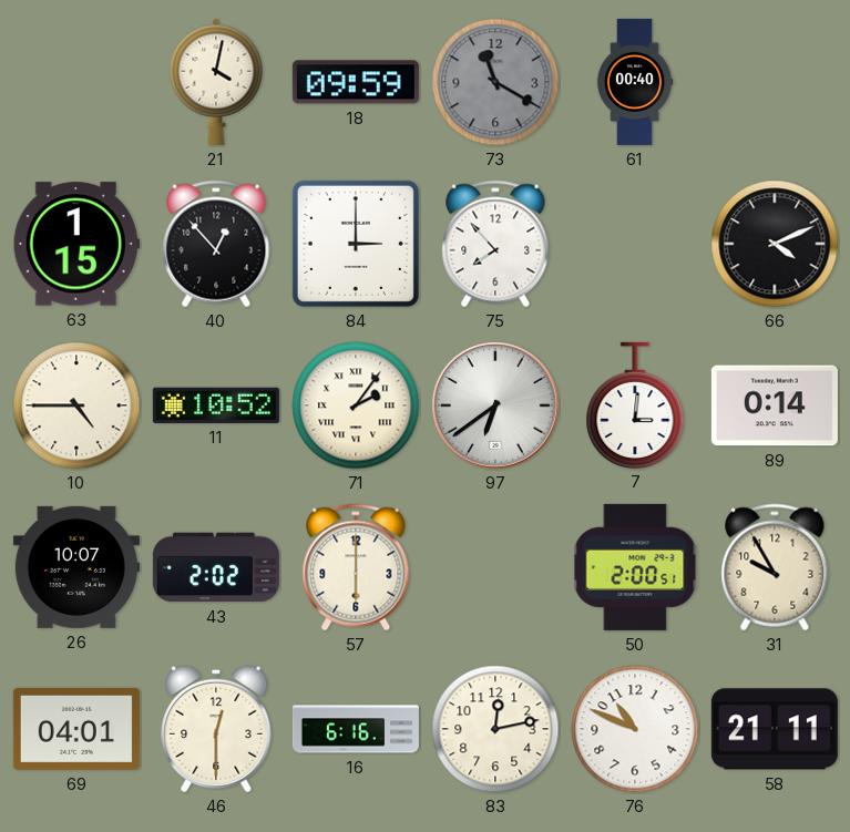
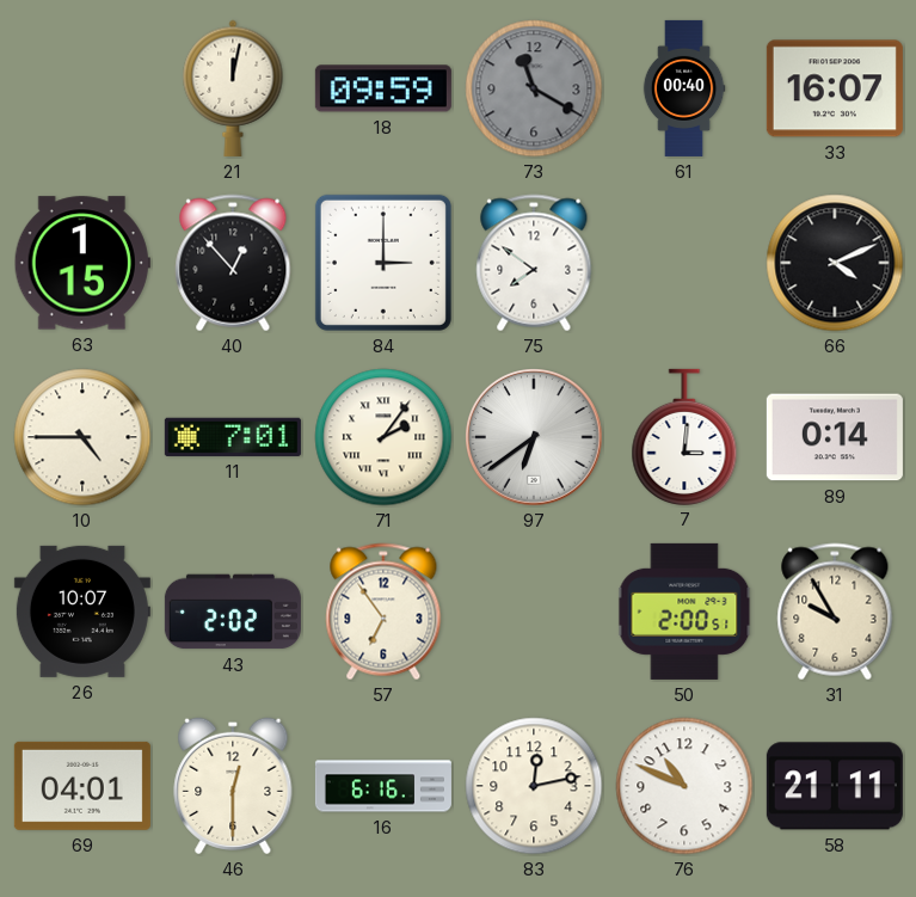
21: 4:02 -> 12:02
33: none -> 16:07
75: 7:53 -> 7:51
11: 10:52 -> 7:01
57: 6:00 -> 6:54
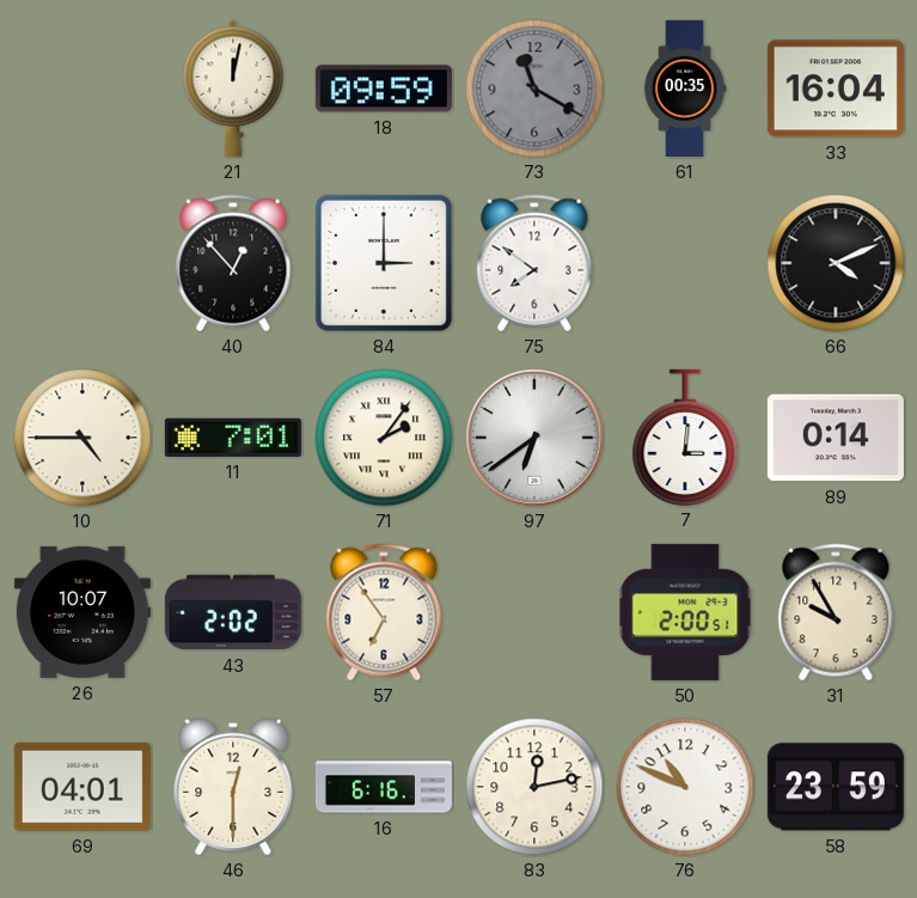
61: 00:40 -> 00:35
33: 16:07 -> 16:04
63: 1:15 -> none
58: 21:11 -> 23:59
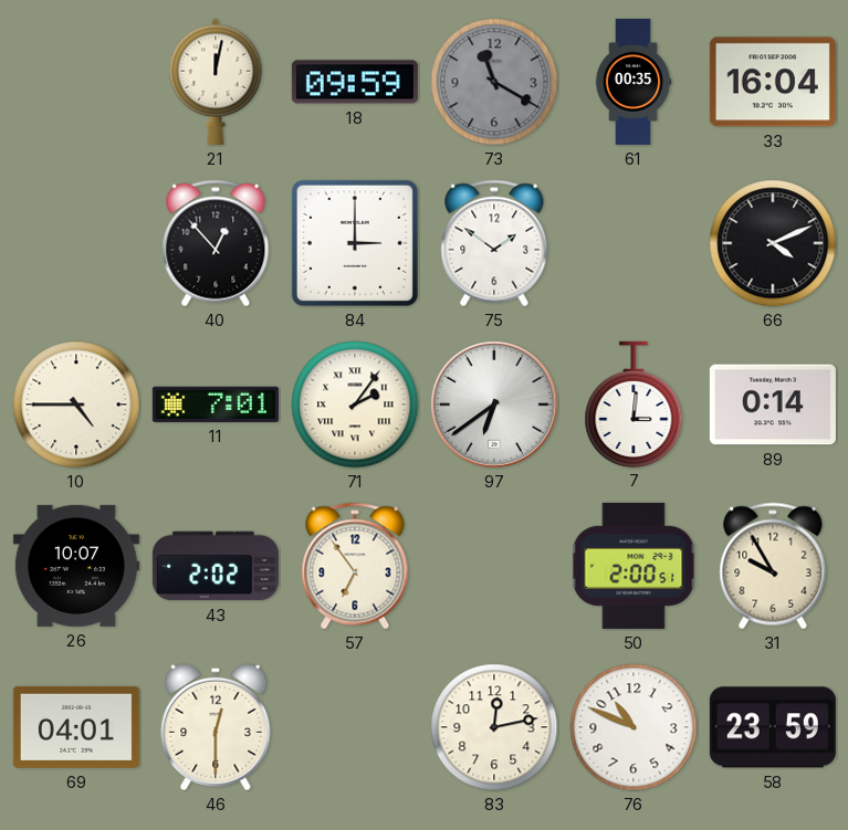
75: 7:51 -> 1:51
16: 6:16 -> none
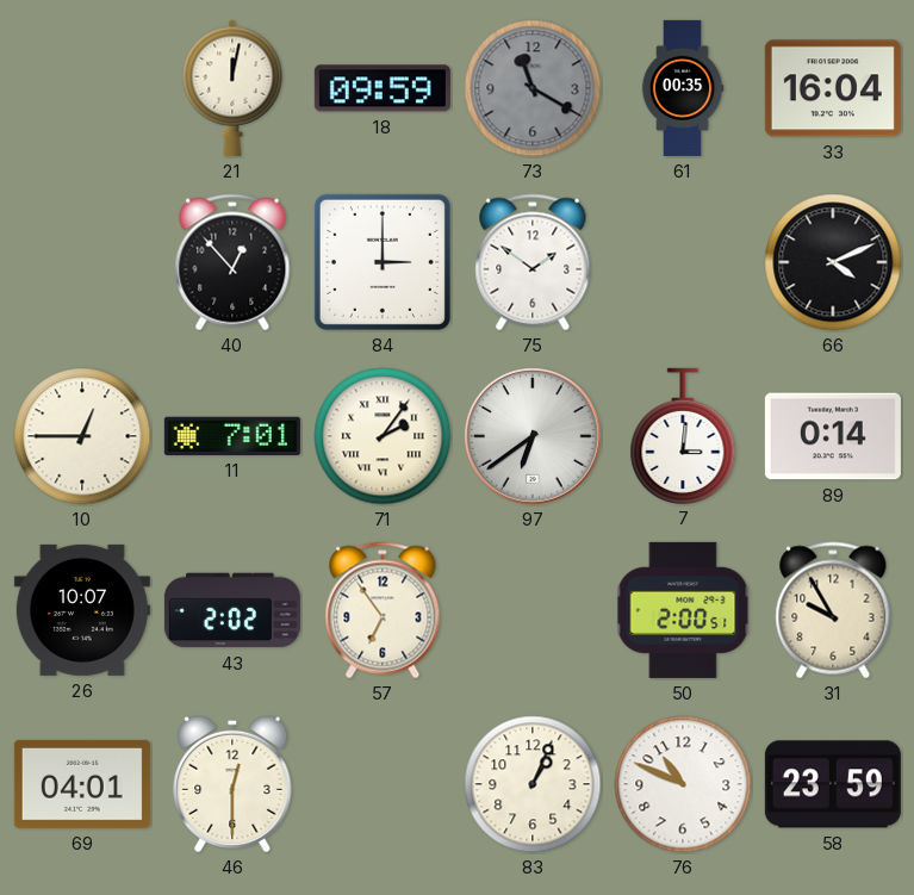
10: 4:45 -> 12:45
83: 12:13 -> 1:04
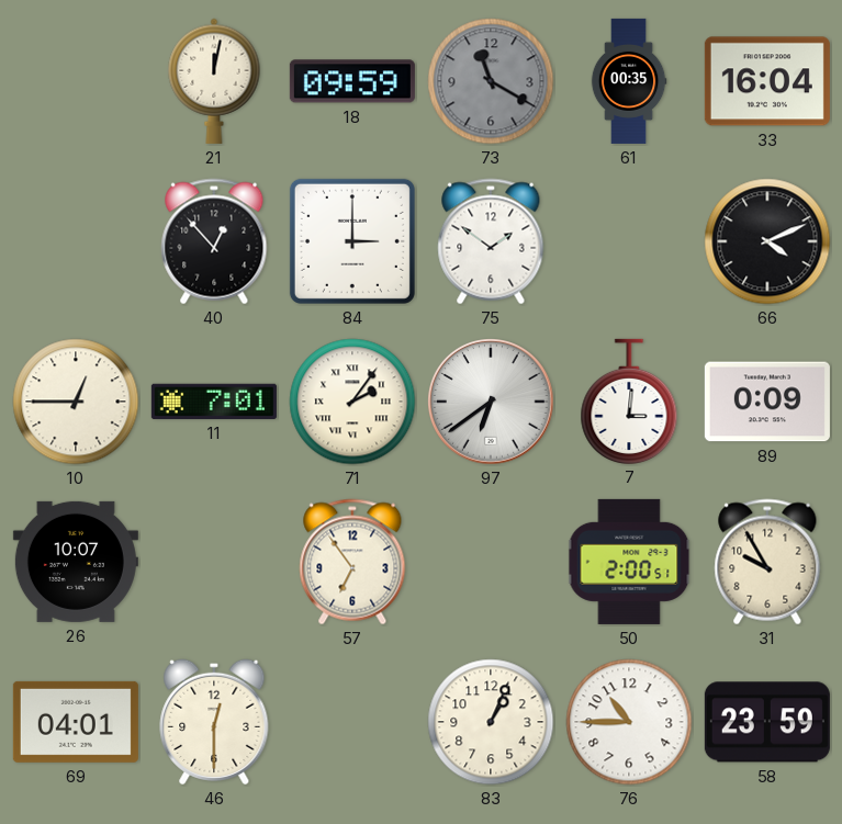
89: 0:14 -> 0:09
43: 2:02 -> none
76: 10:49 -> 10:45
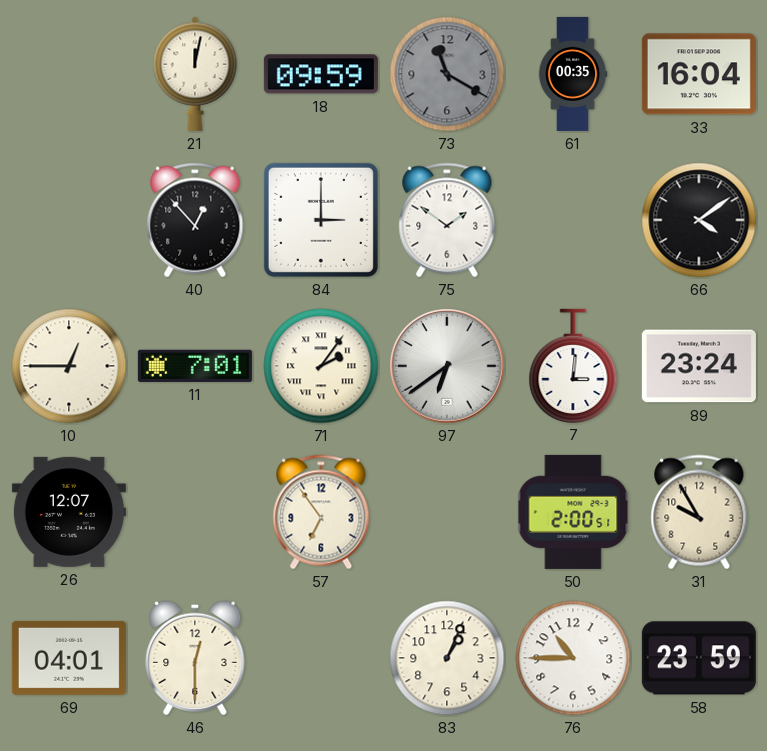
66: 4:11 -> 4:09
89: 0:09 -> 23:24
26: 10:07 -> 12:07
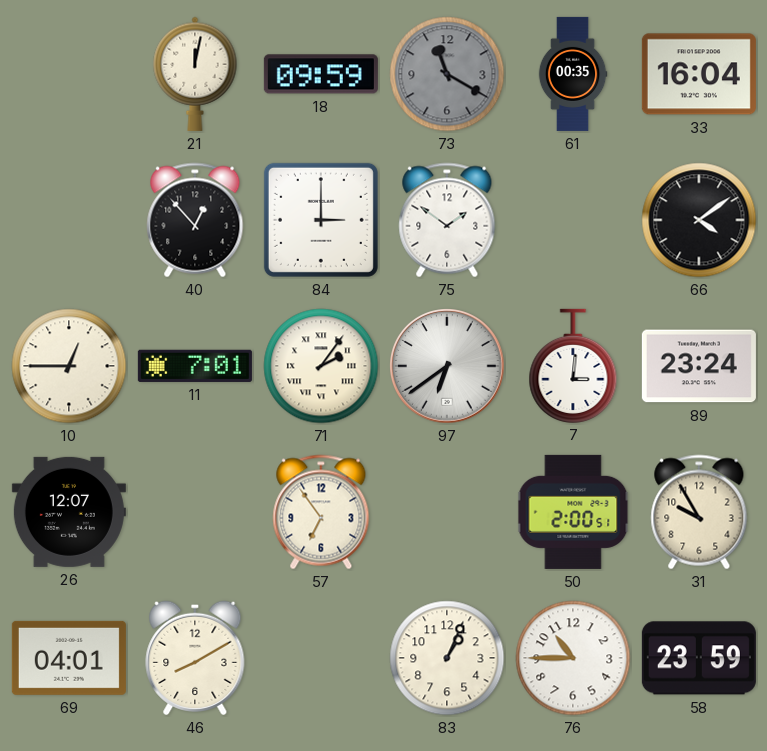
46: 12:30 -> 8:10
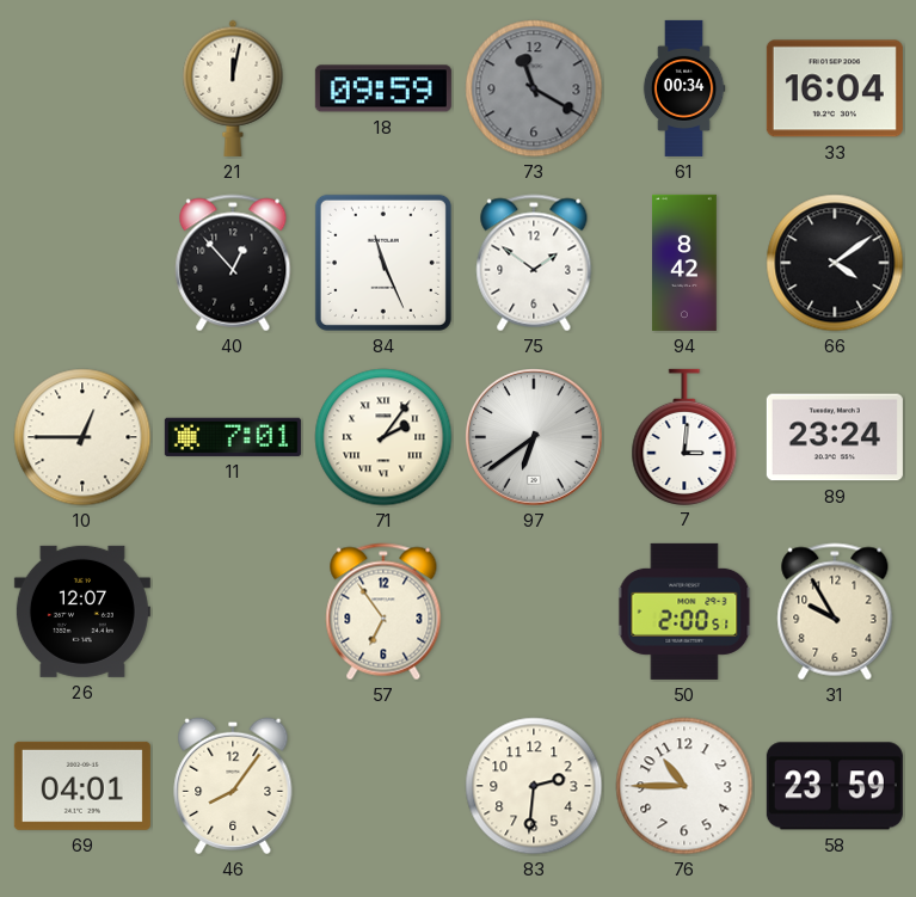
61: 00:35 -> 00:34
84: 3:00 -> 11:26
94: none -> 8:42
46: 8:10 -> 8:06
83: 1:04 -> 2:31
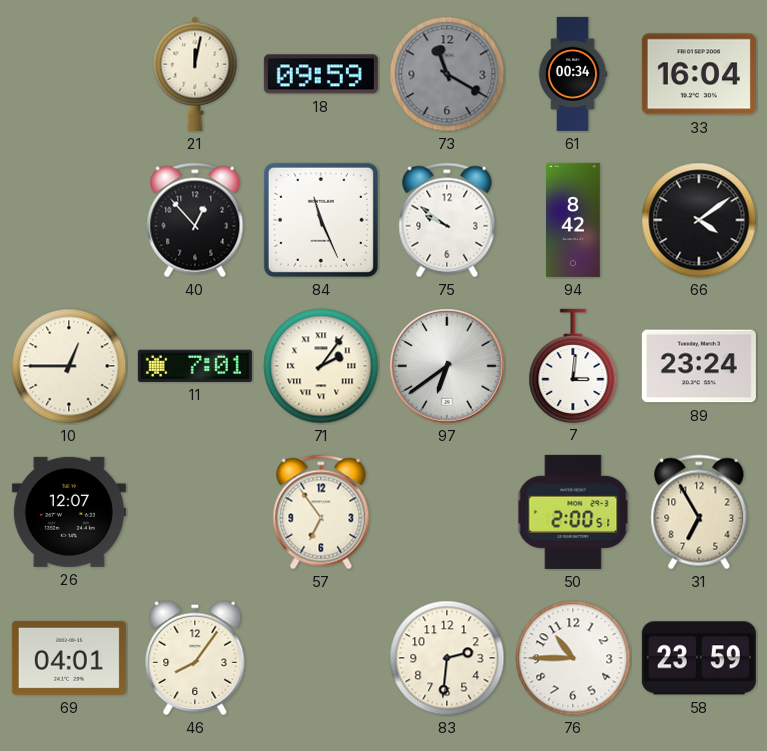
75: 1:51 -> 9:51
31: 9:55 -> 6:55
